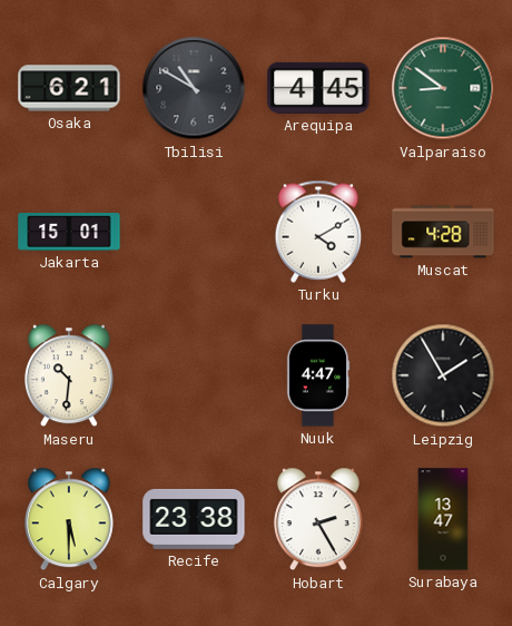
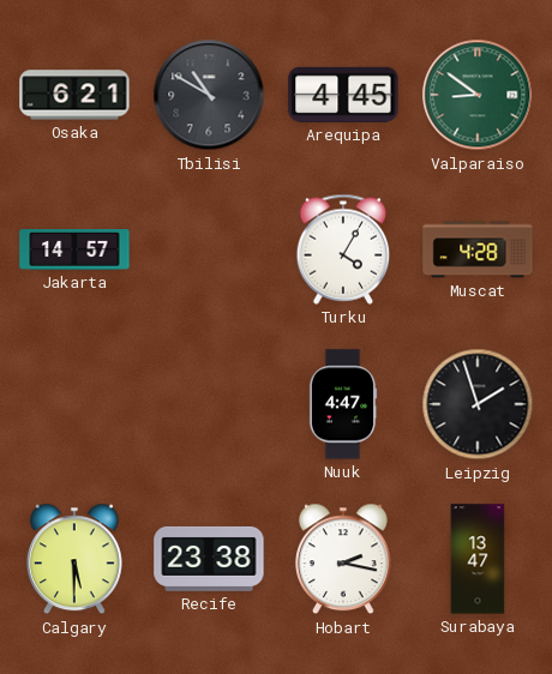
Jakarta: 15:01 -> 14:57
Turku: 4:10 -> 4:05
Maseru: 10:31 -> none
Leipzig: 1:55 -> 1:57
Hobart: 2:25 -> 2:17
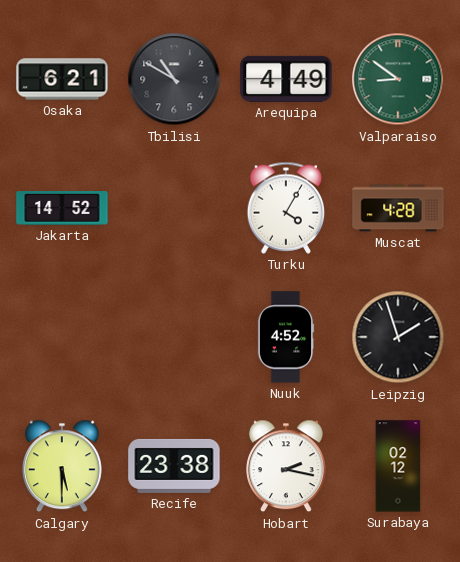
Arequipa: 4:45 -> 4:49
Jakarta: 14:57 -> 14:52
Nuuk: 4:47 -> 4:52
Surabaya: 13:47 -> 02:12
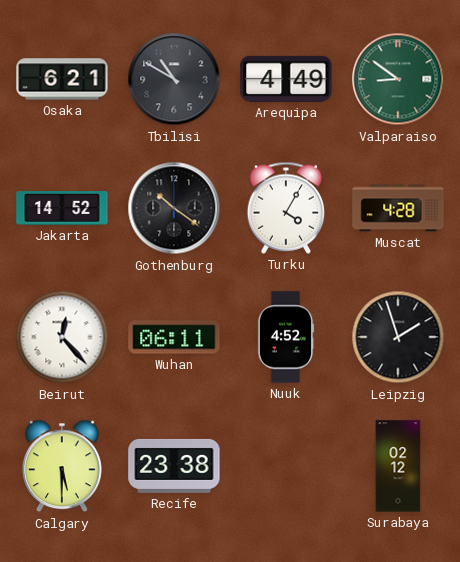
Gothenburg: none -> 10:21
Beirut: none -> 12:23
Wuhan: none -> 06:11
Hobart: 2:17 -> none
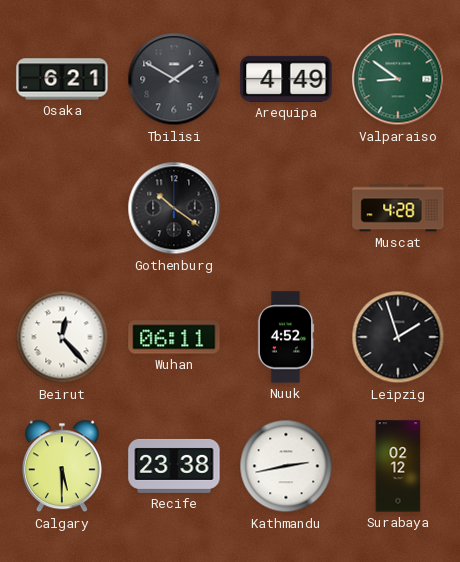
Tbilisi: 10:50 -> 1:50
Jakarta: 14:52 -> none
Turku: 4:05 -> none
Kathmandu: none -> 2:43
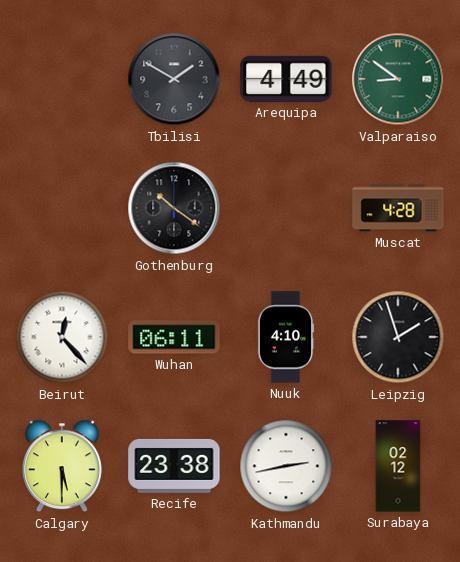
Osaka: 6:21 -> none
Nuuk: 4:52 -> 4:10
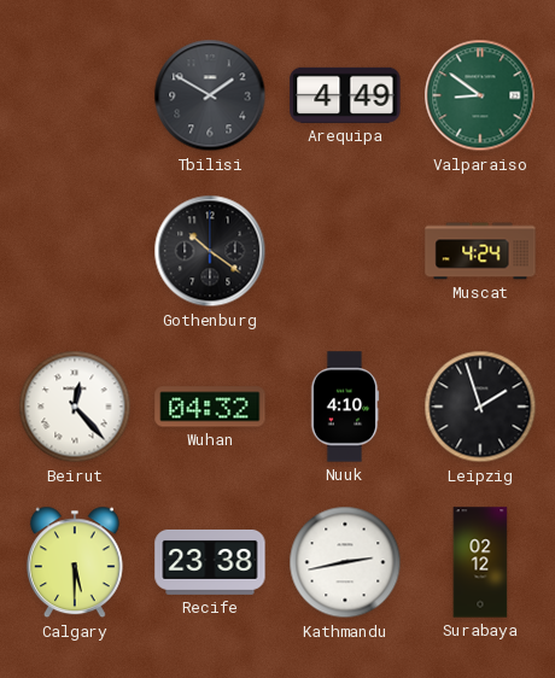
Muscat: 4:28 -> 4:24
Wuhan: 06:11 -> 04:32
